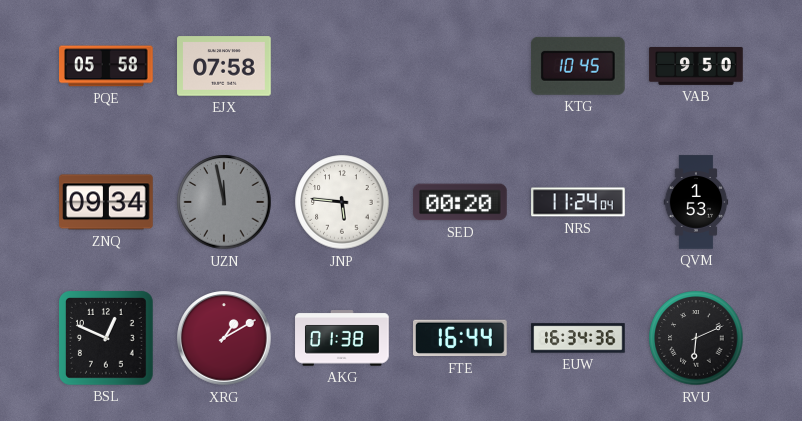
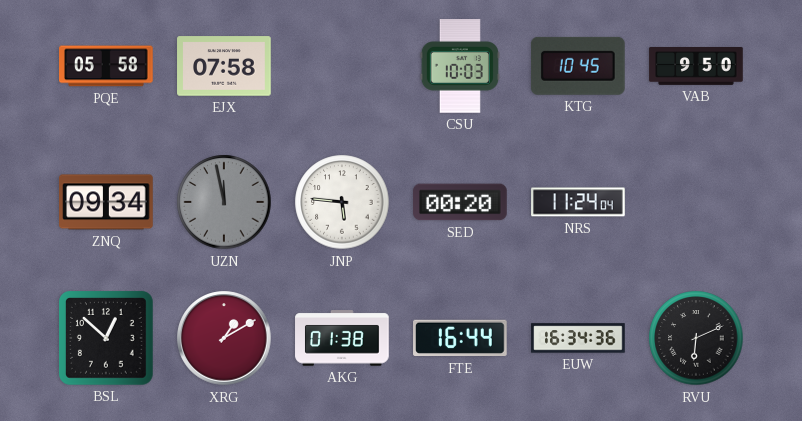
CSU: none -> 10:03
QVM: 1:53 -> none
BSL: 12:49 -> 12:52
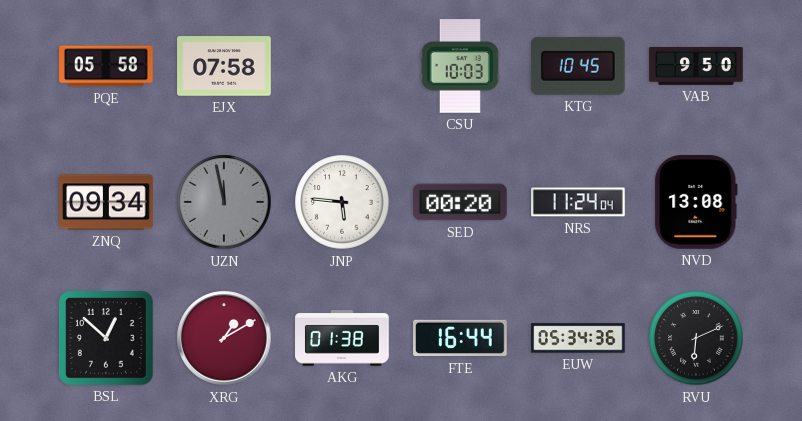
NVD: none -> 13:08
EUW: 16:34 -> 05:34
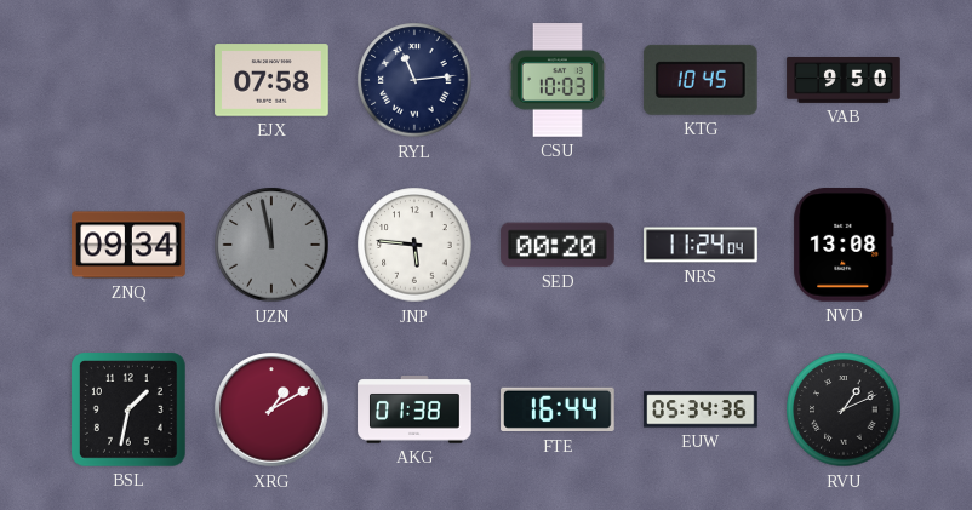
PQE: 05:58 -> none
RYL: none -> 11:14
BSL: 12:52 -> 1:32
RVU: 6:11 -> 1:11
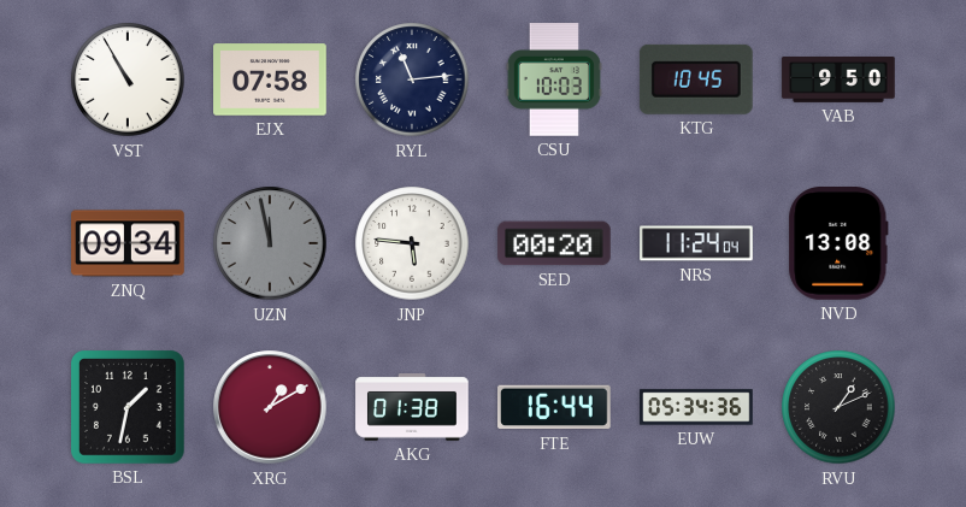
VST: none -> 10:55
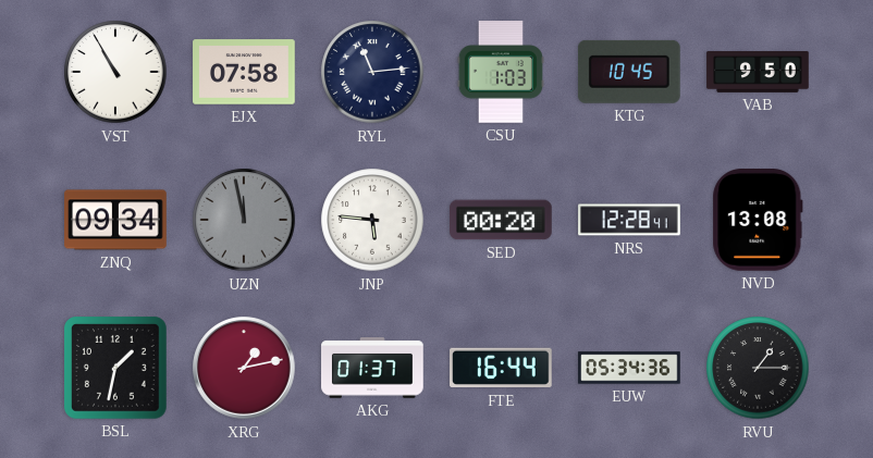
CSU: 10:03 -> 1:03
NRS: 11:24 -> 12:28
XRG: 1:10 -> 1:13
AKG: 01:38 -> 01:37
RVU: 1:11 -> 1:15
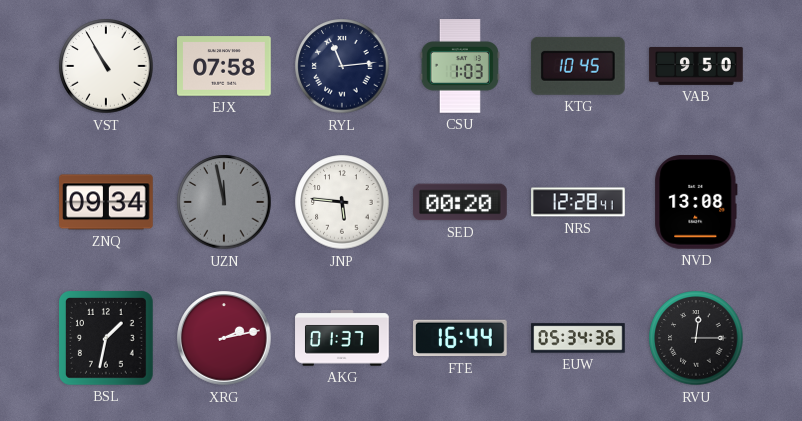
XRG: 1:13 -> 2:13
RVU: 1:15 -> 12:15
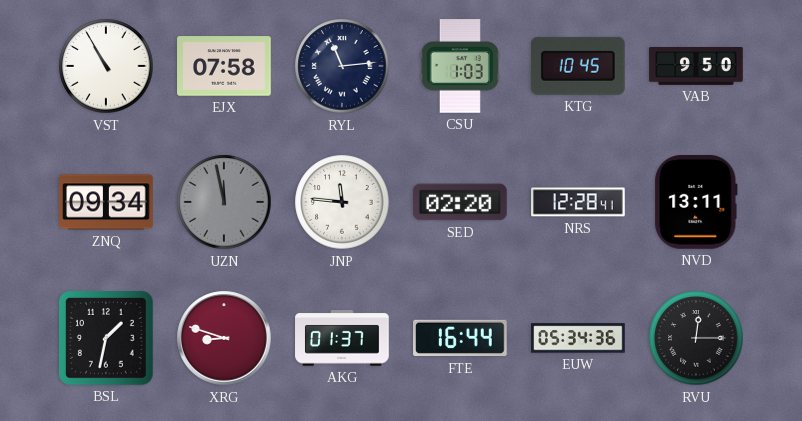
JNP: 5:46 -> 11:46
SED: 00:20 -> 02:20
NVD: 13:08 -> 13:11
XRG: 2:13 -> 8:48
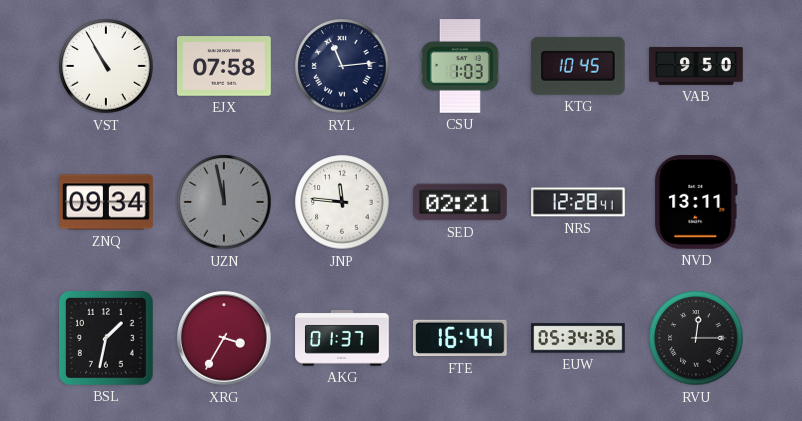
SED: 02:20 -> 02:21
XRG: 8:48 -> 3:35
